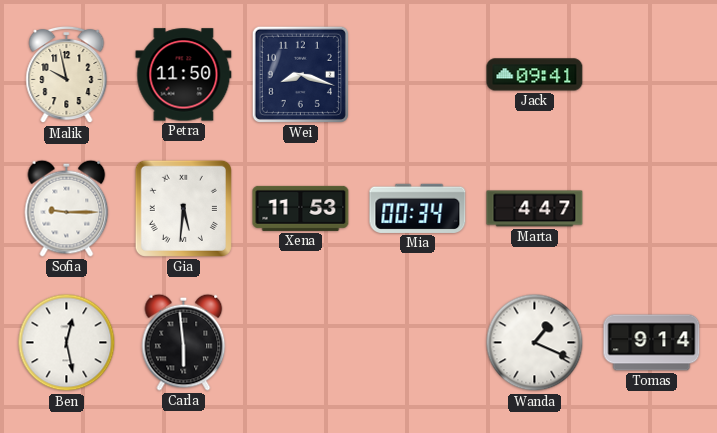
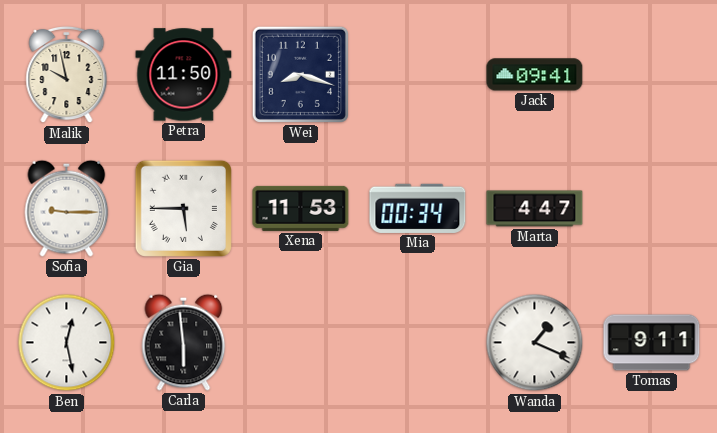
Gia: 5:31 -> 5:45
Tomas: 9:14 -> 9:11
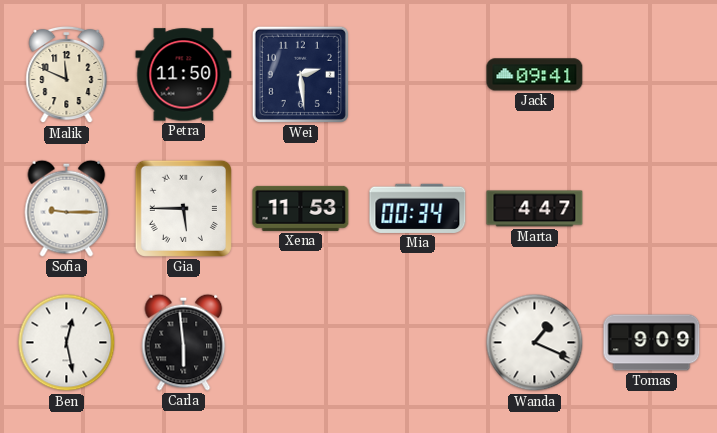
Malik: 9:58 -> 11:49
Wei: 8:18 -> 2:29
Tomas: 9:11 -> 9:09
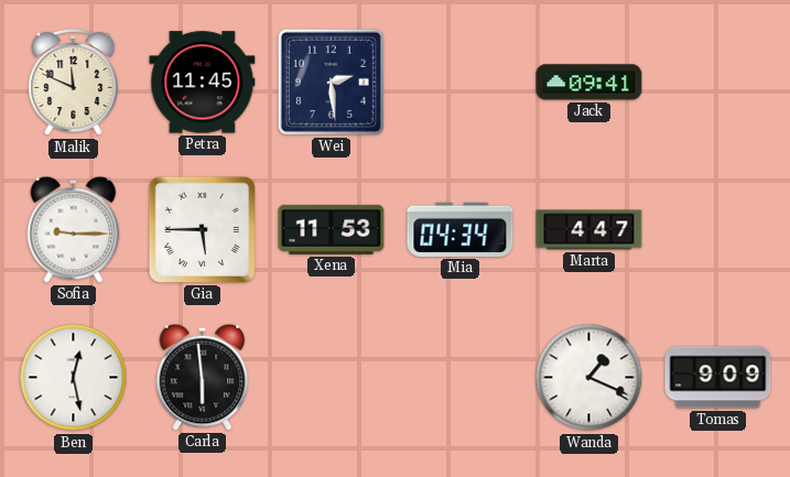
Petra: 11:50 -> 11:45
Mia: 00:34 -> 04:34
